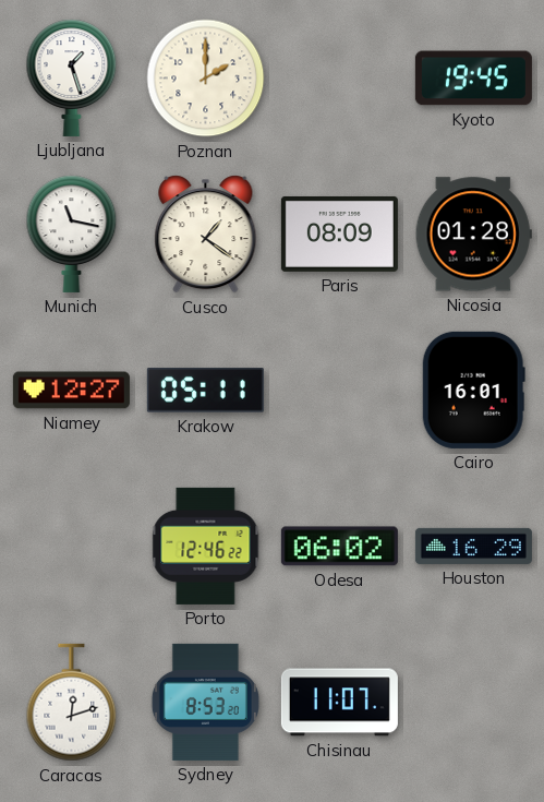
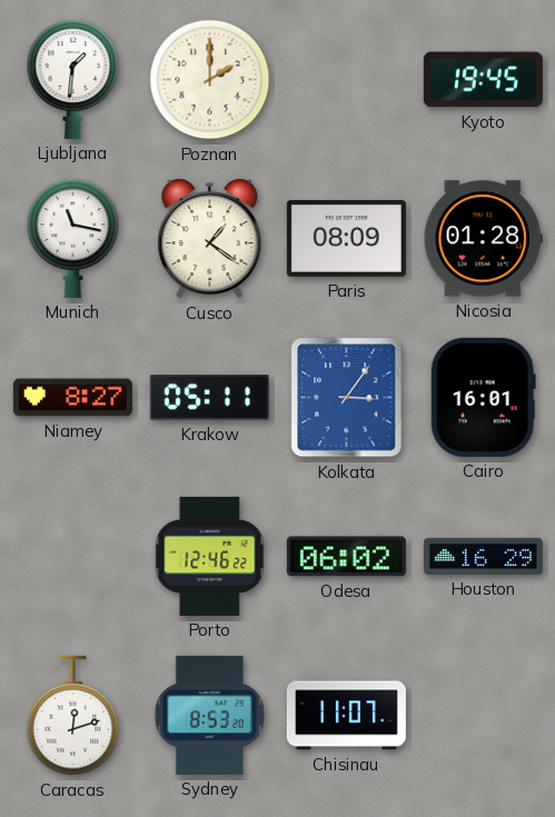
Ljubljana: 1:27 -> 1:31
Niamey: 12:27 -> 8:27
Kolkata: none -> 3:06
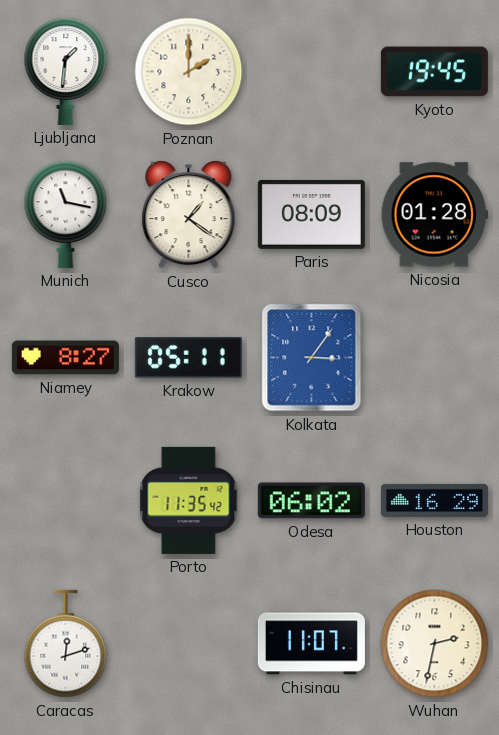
Cairo: 16:01 -> none
Porto: 12:46 -> 11:35
Sydney: 8:53 -> none
Wuhan: none -> 2:32
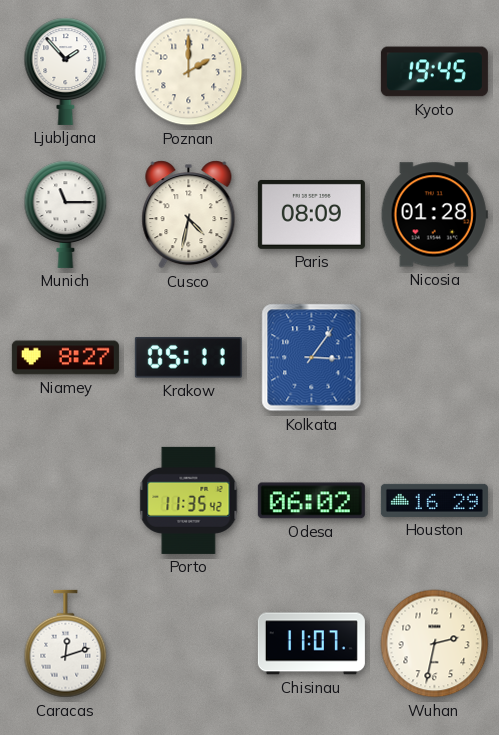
Ljubljana: 1:31 -> 1:53
Munich: 11:17 -> 11:15
Cusco: 1:21 -> 4:32
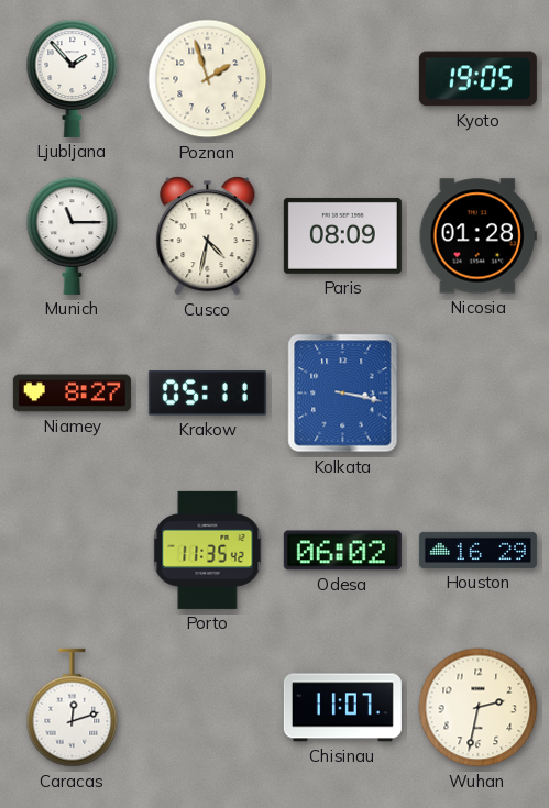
Poznan: 2:00 -> 1:57
Kyoto: 19:45 -> 19:05
Kolkata: 3:06 -> 3:17
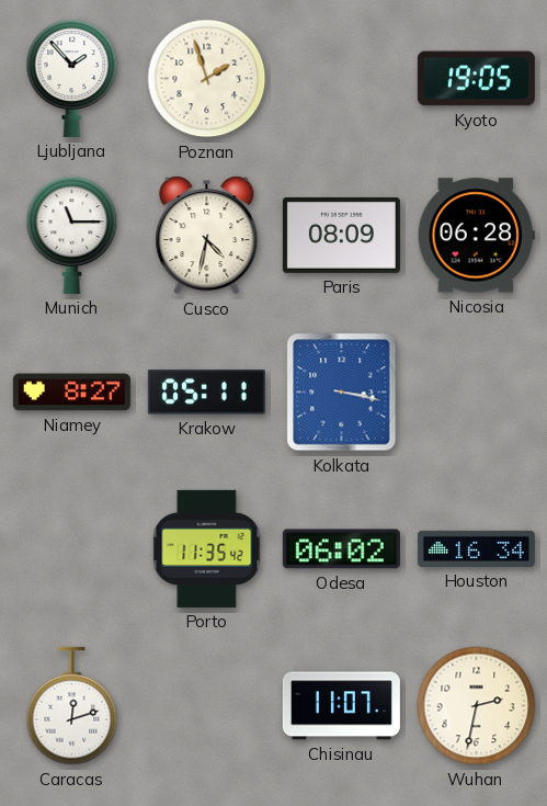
Nicosia: 01:28 -> 06:28
Houston: 16:29 -> 16:34
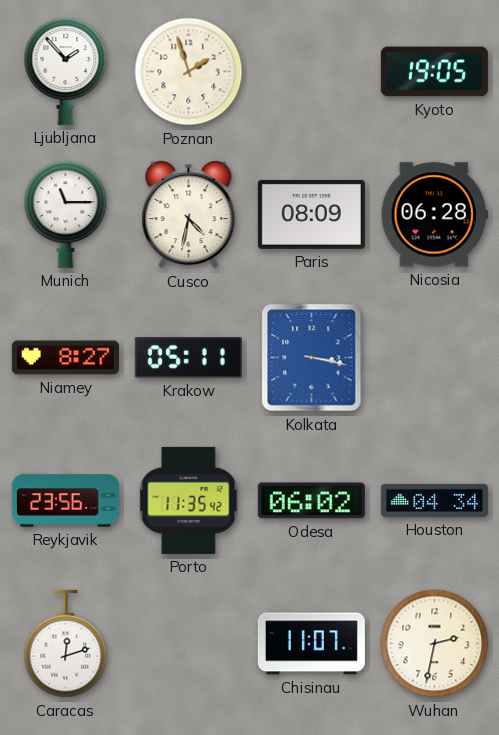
Reykjavik: none -> 23:56
Houston: 16:34 -> 04:34
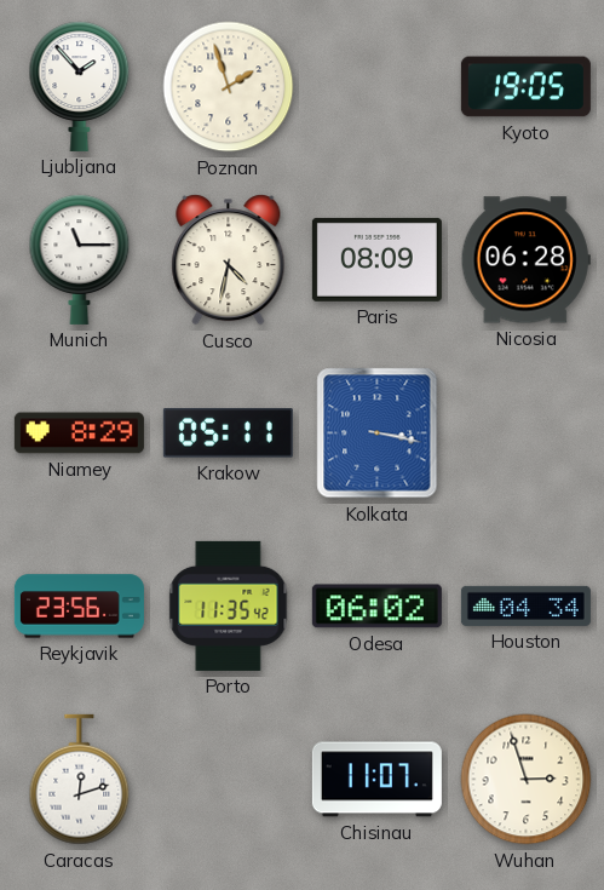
Niamey: 8:27 -> 8:29
Wuhan: 2:32 -> 2:57
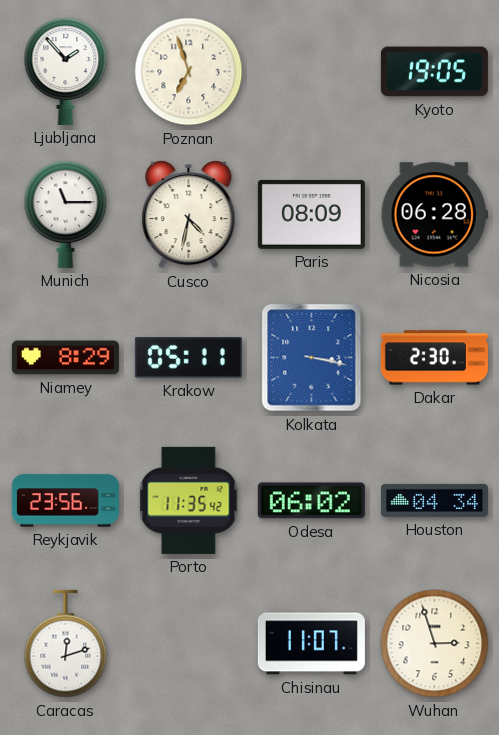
Poznan: 1:57 -> 6:57
Dakar: none -> 2:30
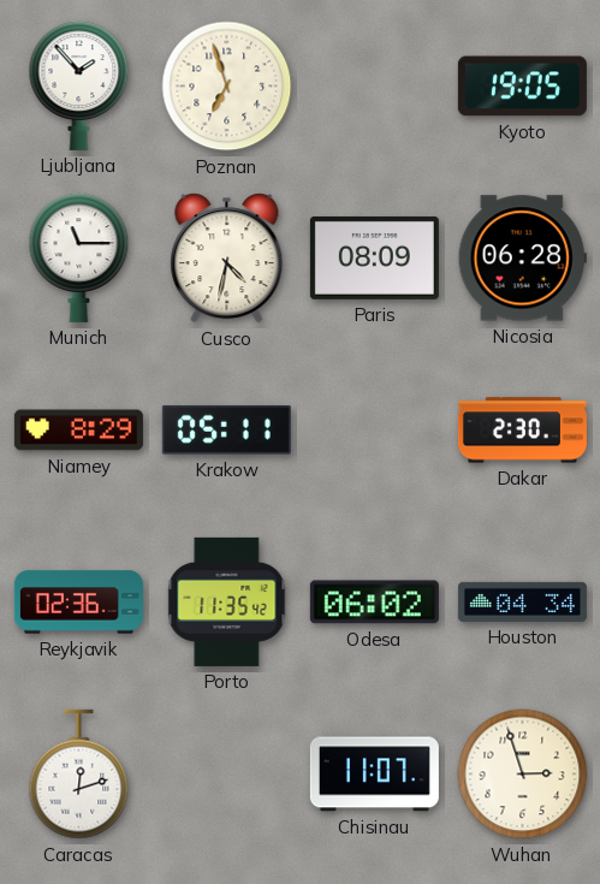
Kolkata: 3:17 -> none
Reykjavik: 23:56 -> 02:36
